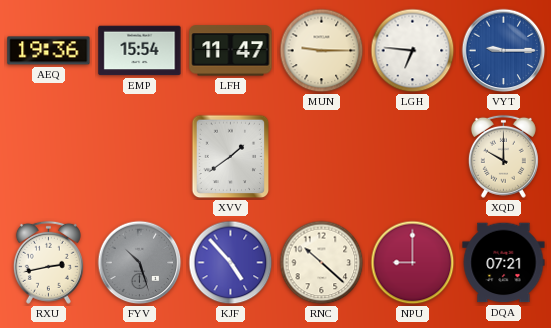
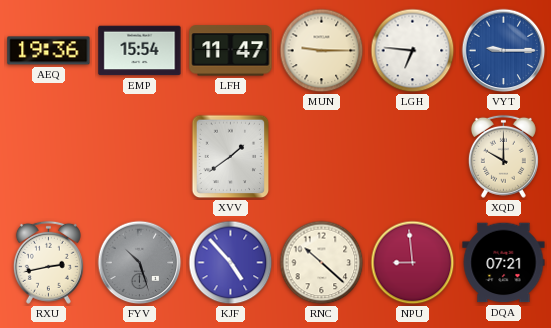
NPU: 9:00 -> 8:59
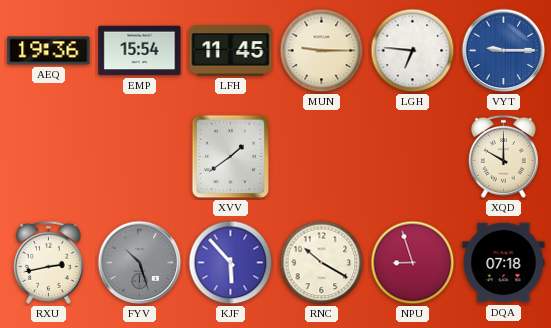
LFH: 11:47 -> 11:45
KJF: 4:53 -> 5:53
RNC: 10:22 -> 10:20
NPU: 8:59 -> 8:57
DQA: 07:21 -> 07:18
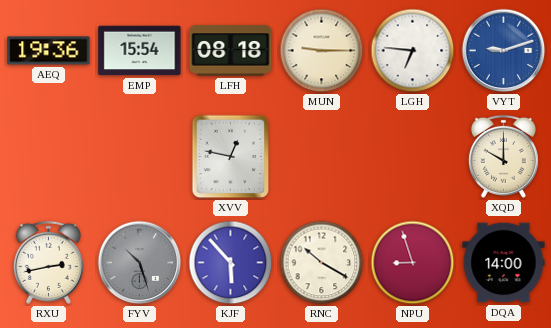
LFH: 11:45 -> 08:18
VYT: 9:15 -> 9:12
XVV: 1:39 -> 12:47
DQA: 07:18 -> 14:00
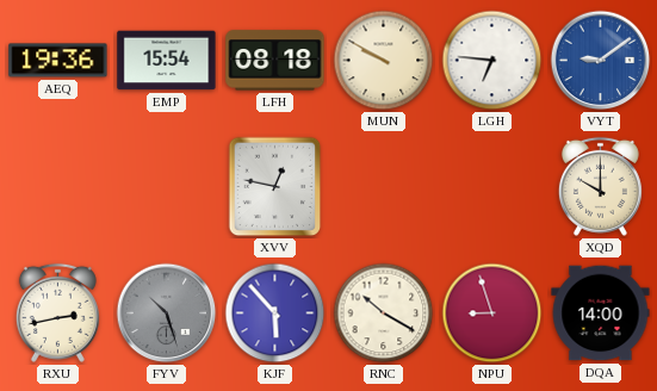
MUN: 9:15 -> 9:50
VYT: 9:12 -> 9:09
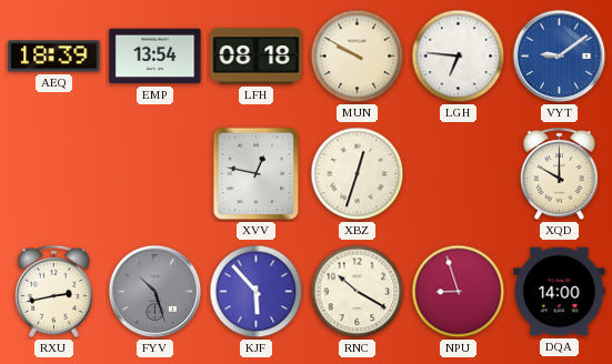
AEQ: 19:36 -> 18:39
EMP: 15:54 -> 13:54
XBZ: none -> 12:33
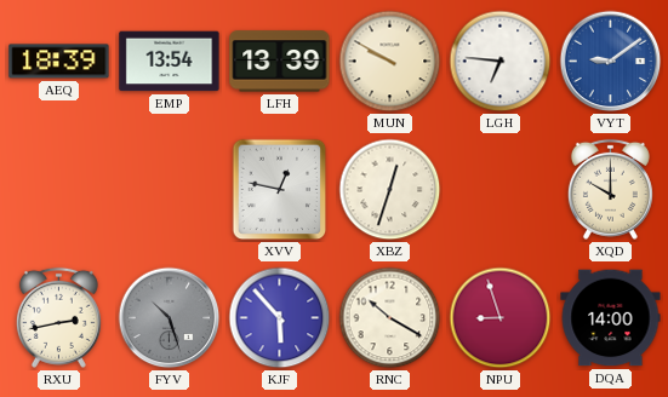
LFH: 08:18 -> 13:39
